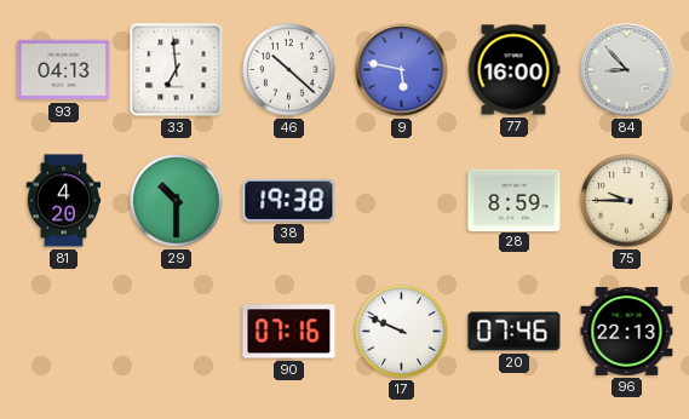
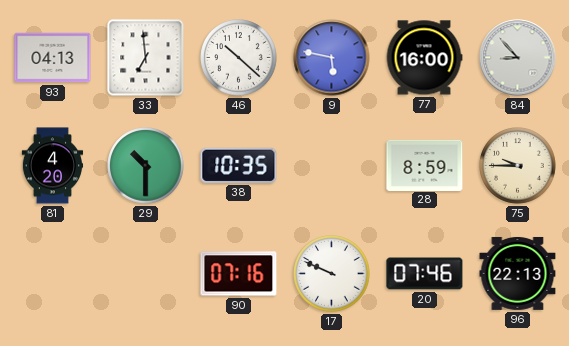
38: 19:38 -> 10:35
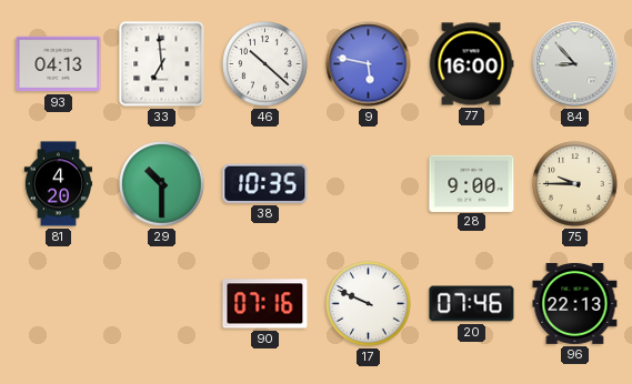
28: 8:59 -> 9:00
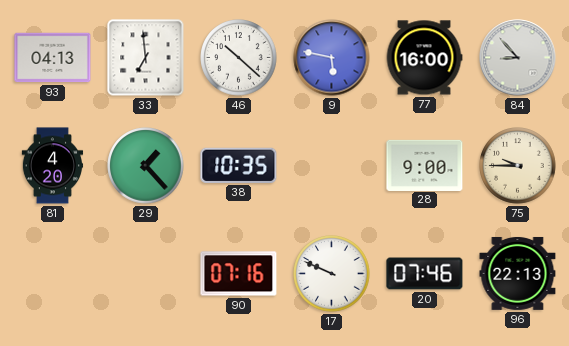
29: 10:30 -> 1:23
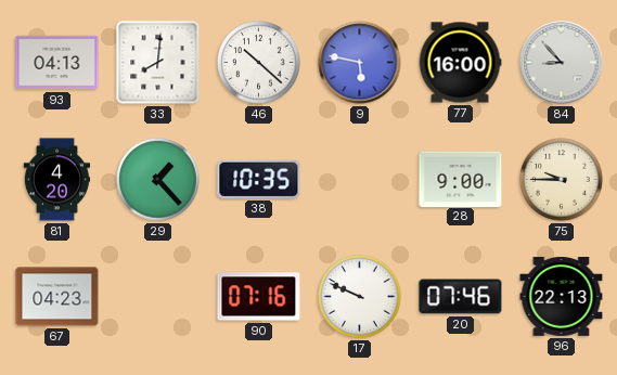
33: 6:59 -> 8:01
67: none -> 04:23
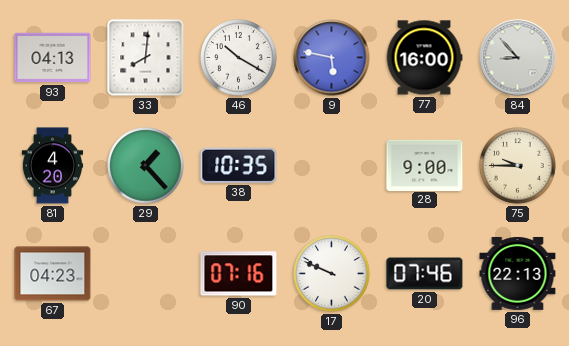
46: 10:22 -> 10:20
